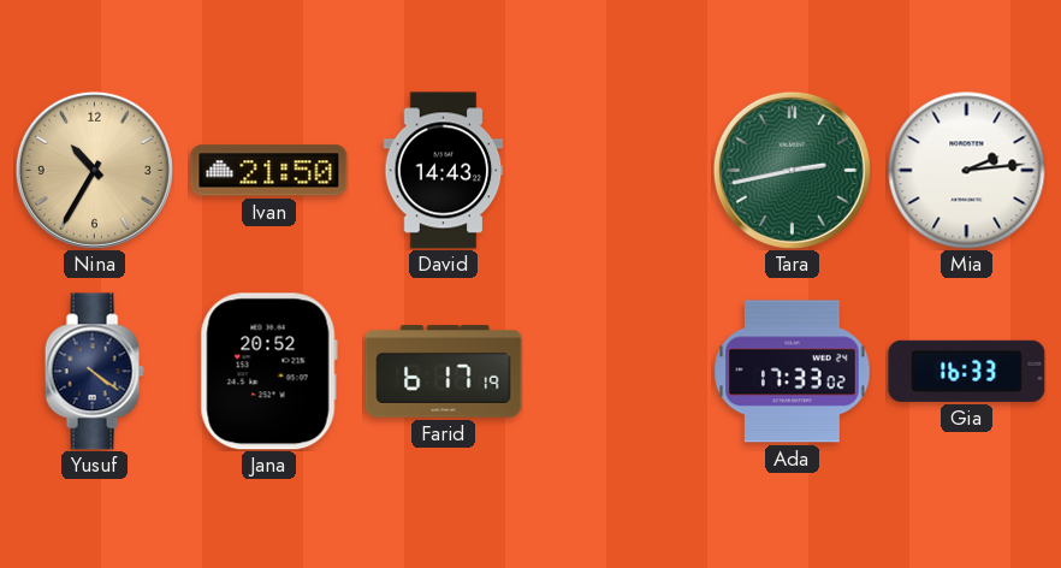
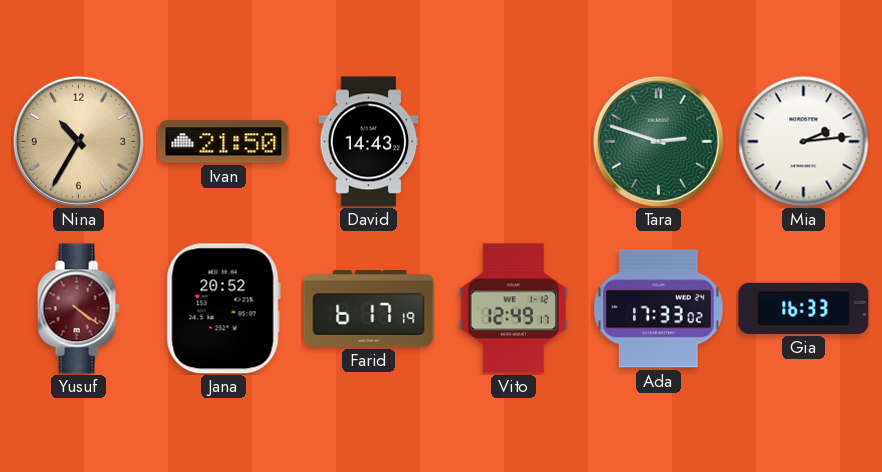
Tara: 2:43 -> 2:48
Yusuf dial: navy -> burgundy
Vito: none -> 12:49
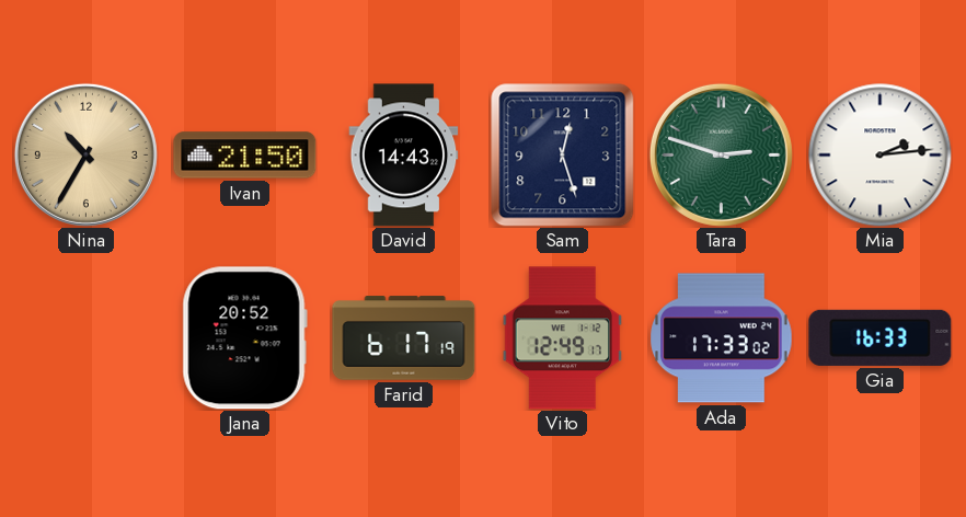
Sam: none -> 12:27
Yusuf: 4:21 -> none
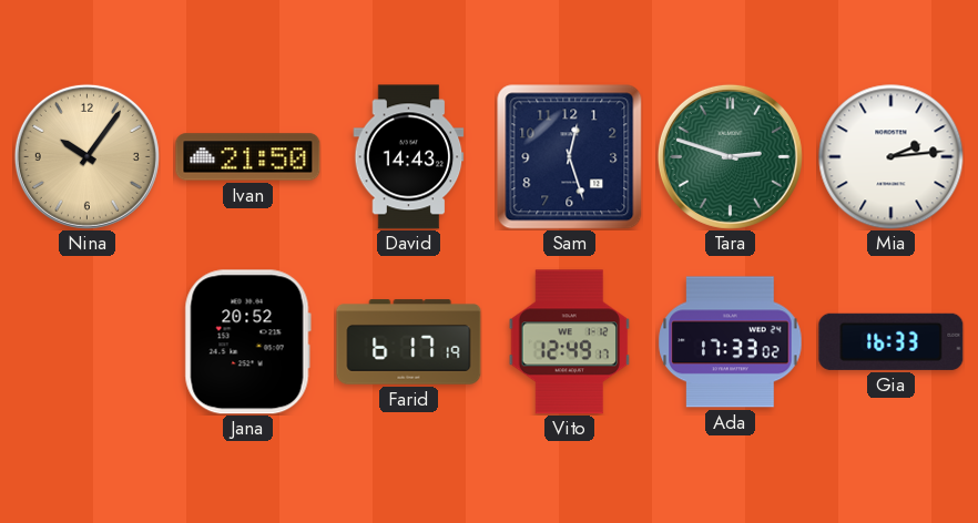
Nina: 10:35 -> 10:06
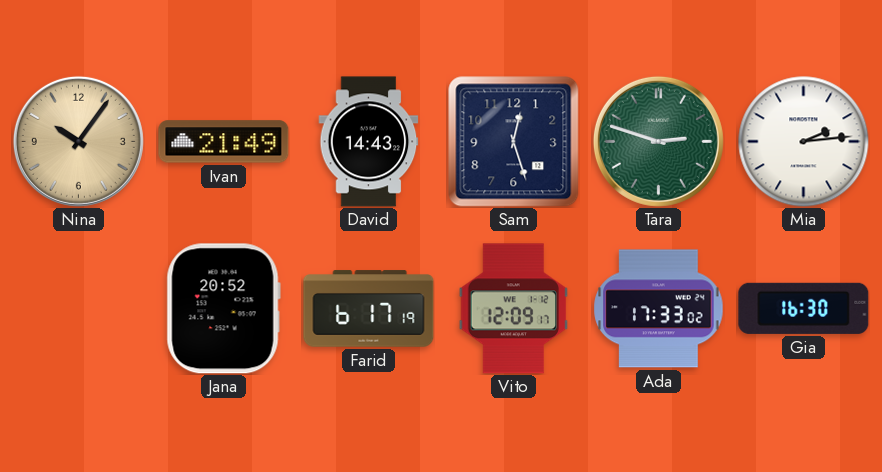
Ivan: 21:50 -> 21:49
Vito: 12:49 -> 12:09
Gia: 16:33 -> 16:30
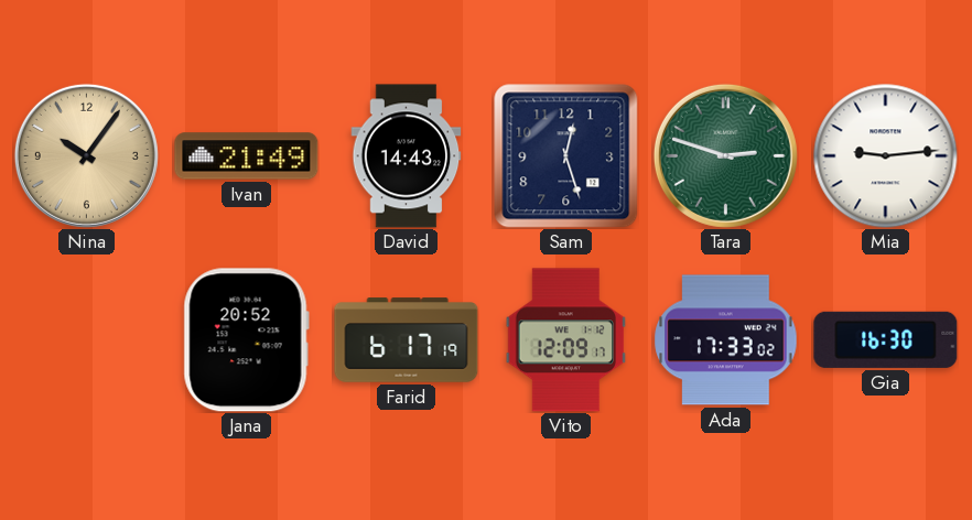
Mia: 2:14 -> 9:14
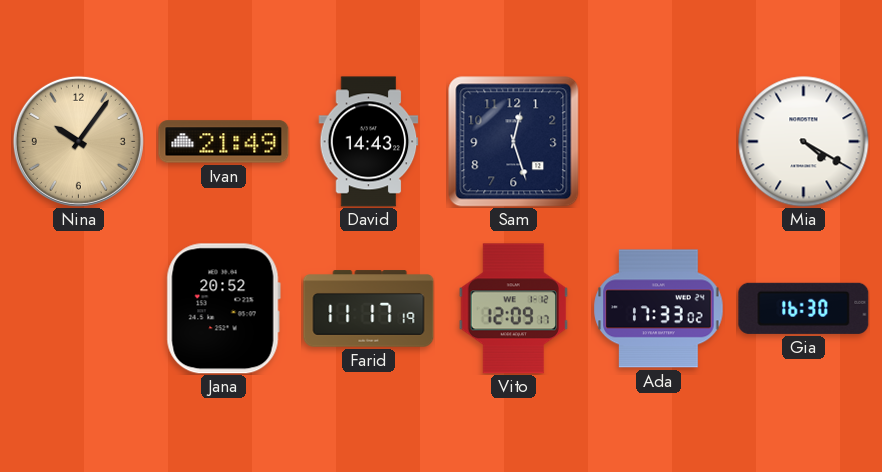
Tara: 2:48 -> none
Mia: 9:14 -> 4:20
Farid: 6:17 -> 11:17
